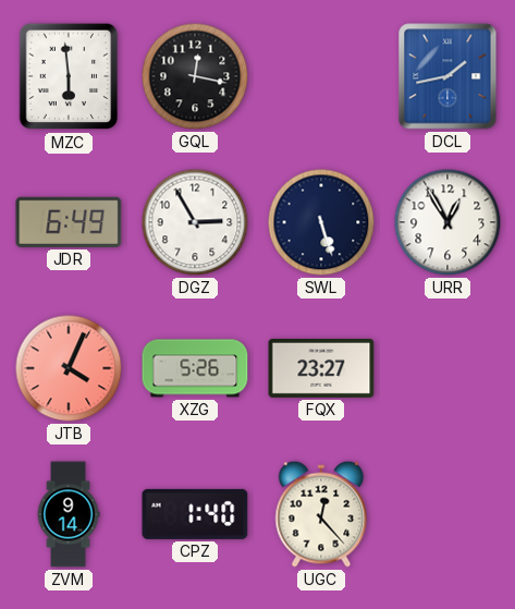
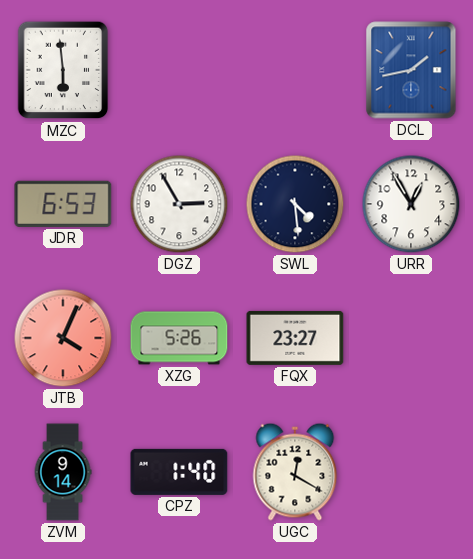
GQL: 12:17 -> none
JDR: 6:49 -> 6:53
SWL: 5:27 -> 4:29
UGC: 12:23 -> 12:20
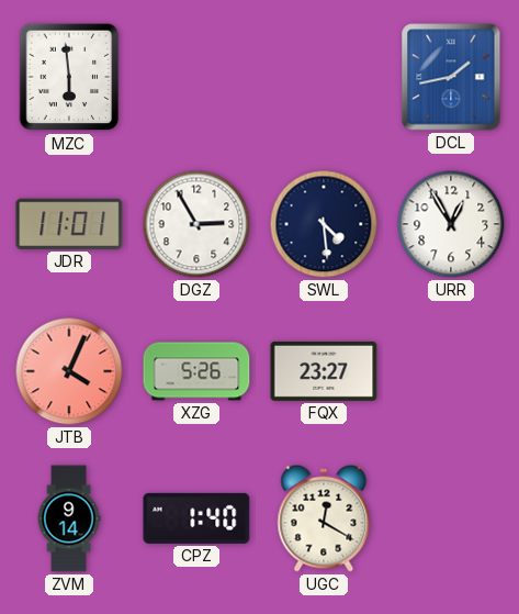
JDR: 6:53 -> 11:01
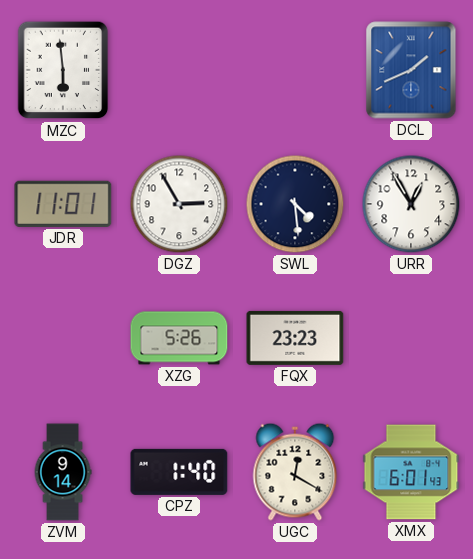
DCL: 1:43 -> 1:41
JTB: 4:04 -> none
FQX: 23:27 -> 23:23
XMX: none -> 6:01
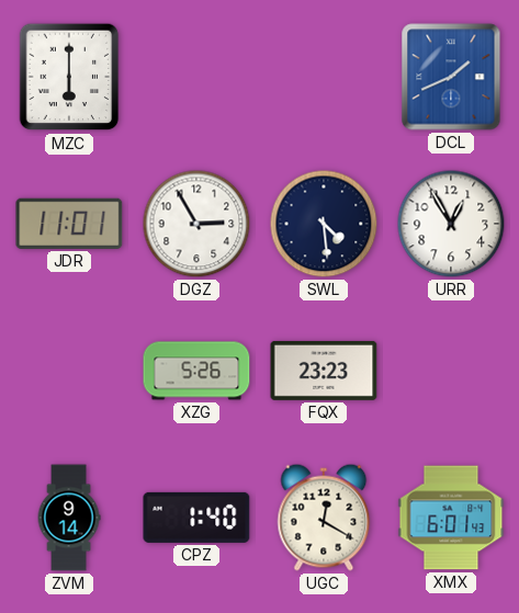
MZC: 5:59 -> 6:00
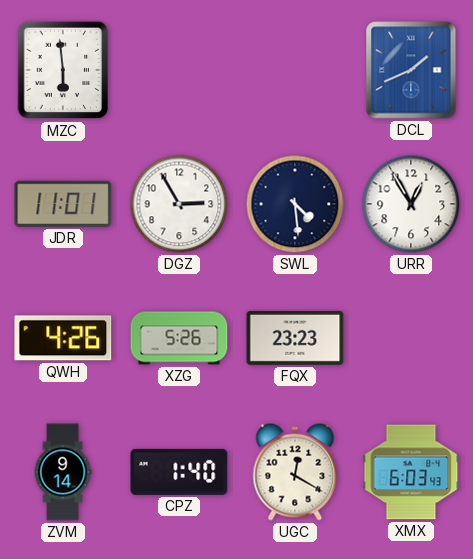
MZC: 6:00 -> 5:59
QWH: none -> 4:26
XMX: 6:01 -> 6:03
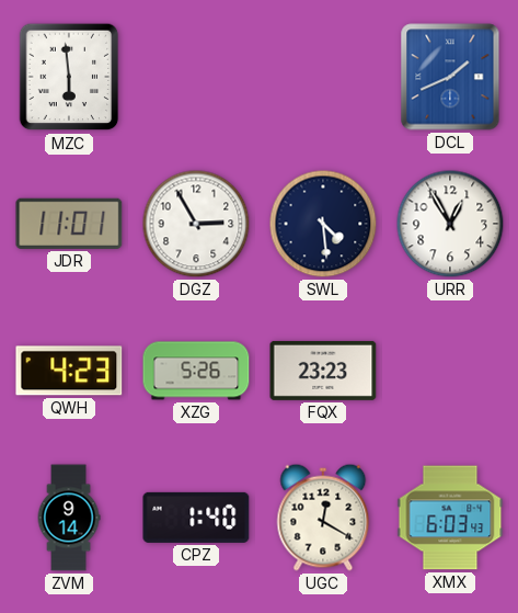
QWH: 4:26 -> 4:23
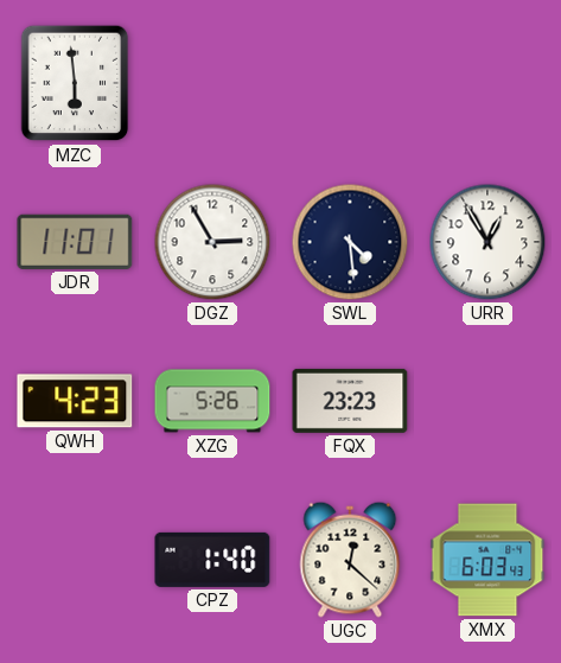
DCL: 1:41 -> none
ZVM: 9:14 -> none
UGC: 12:20 -> 12:22
